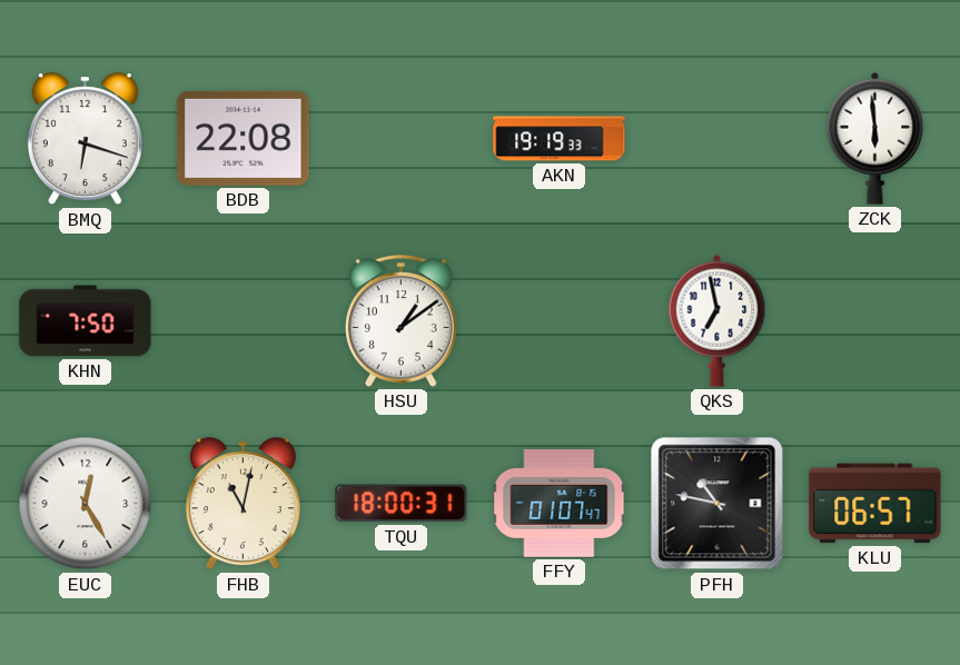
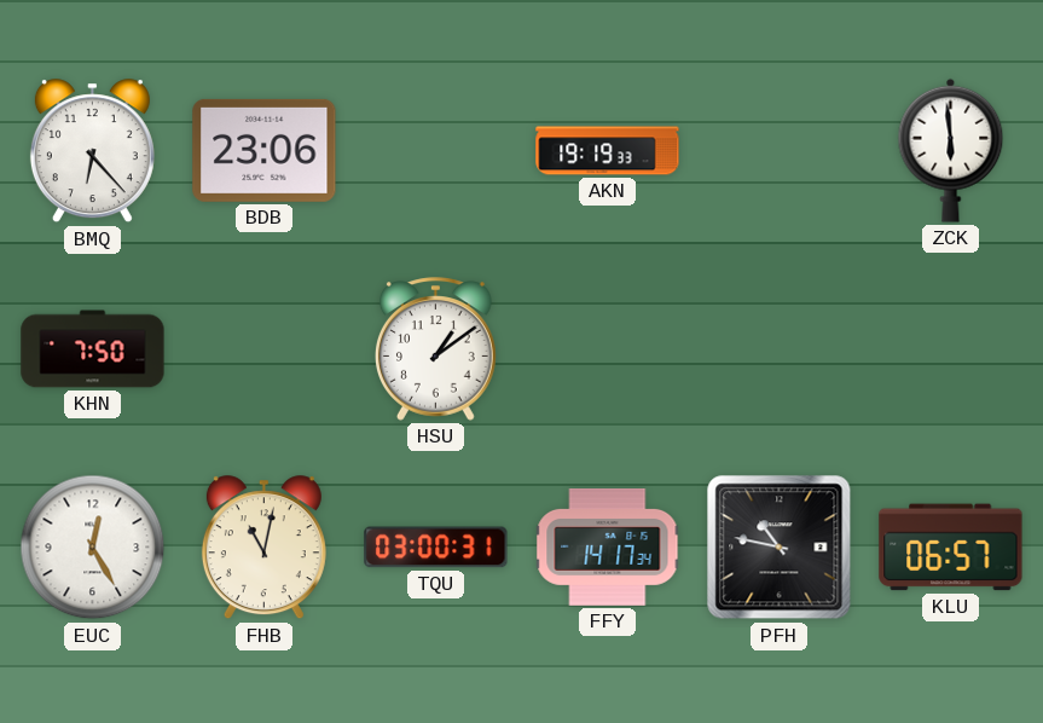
BMQ: 6:18 -> 6:23
BDB: 22:08 -> 23:06
QKS: 6:58 -> none
TQU: 18:00 -> 03:00
FFY: 01:07 -> 14:17
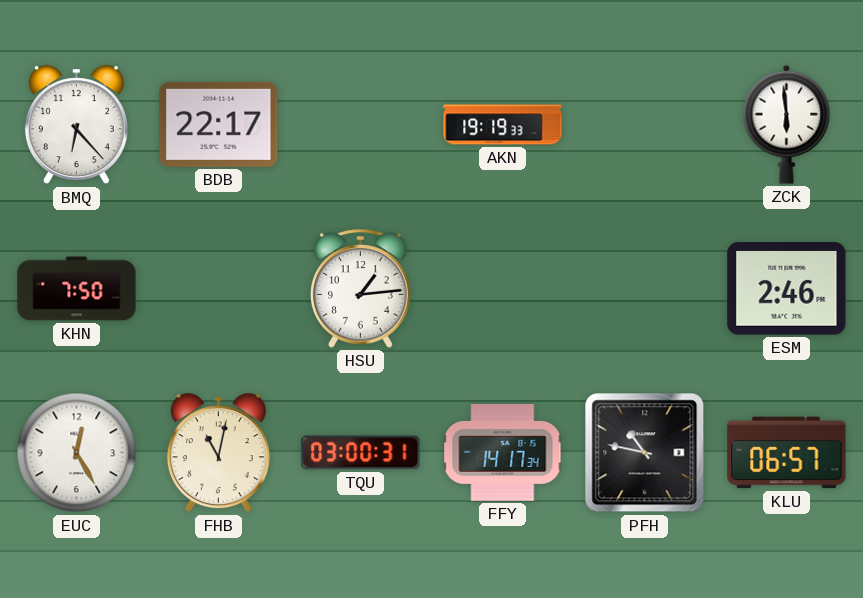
BDB: 23:06 -> 22:17
HSU: 1:09 -> 1:14
ESM: none -> 2:46
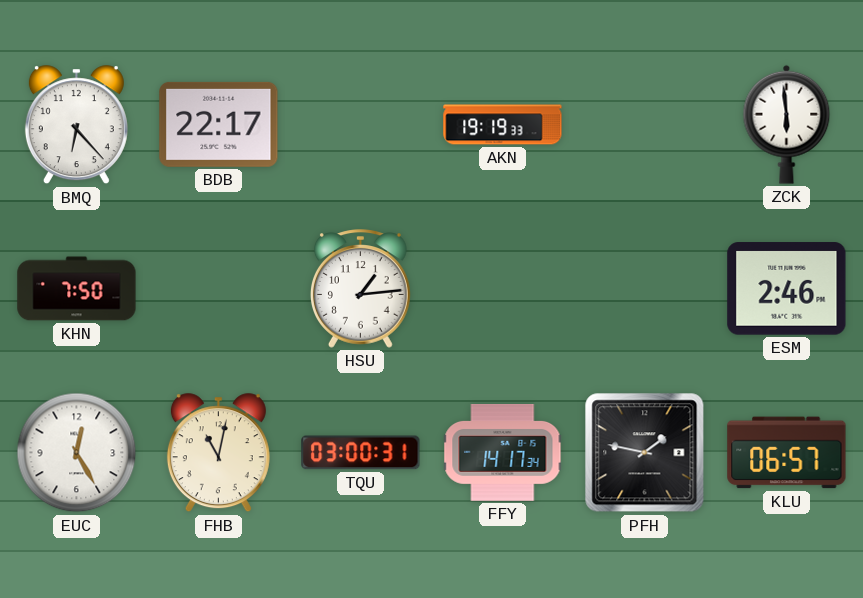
PFH: 10:47 -> 1:47
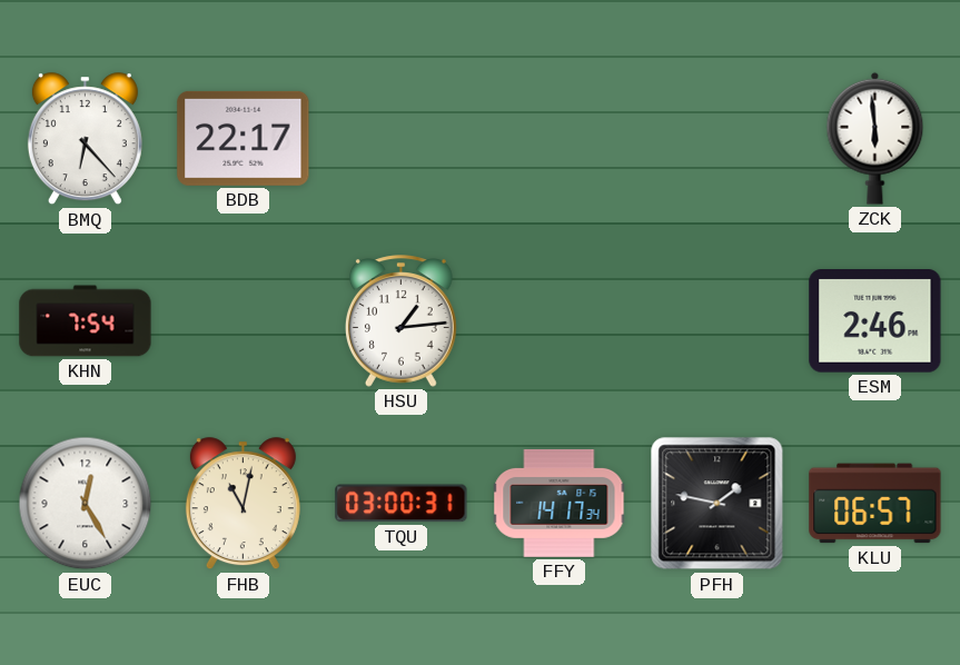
AKN: 19:19 -> none
KHN: 7:50 -> 7:54
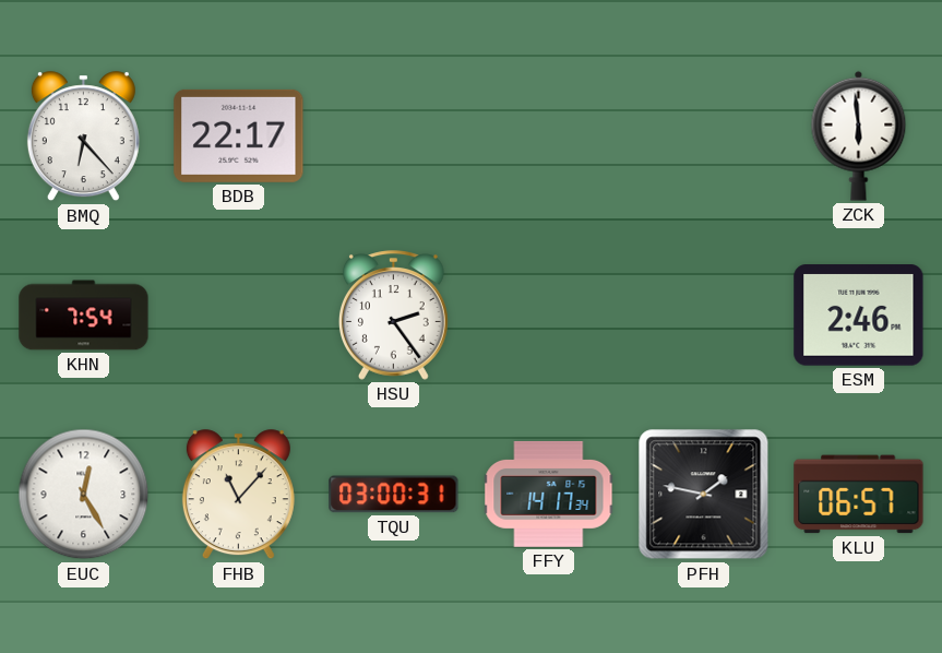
HSU: 1:14 -> 2:24
FHB: 11:02 -> 11:07
